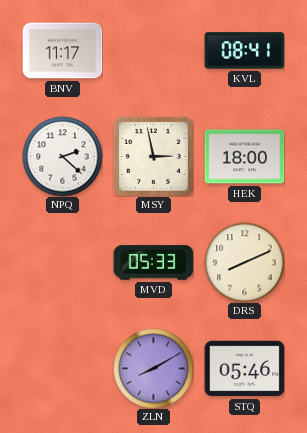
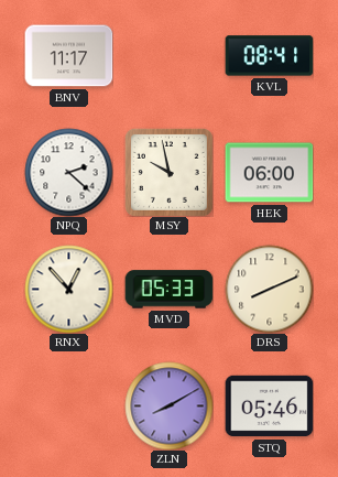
MSY: 2:58 -> 9:58
HEK: 18:00 -> 06:00
RNX: none -> 12:53
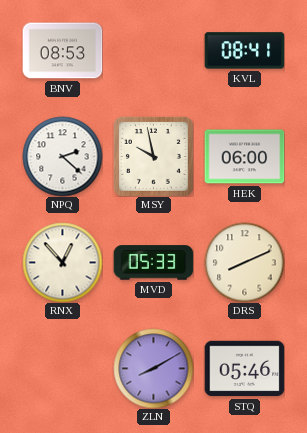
BNV: 11:17 -> 08:53
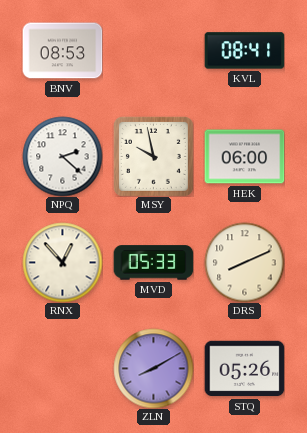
STQ: 05:46 -> 05:26
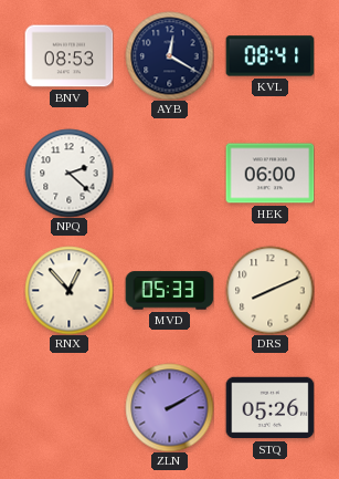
AYB: none -> 12:20
MSY: 9:58 -> none
ZLN: 8:10 -> 2:10
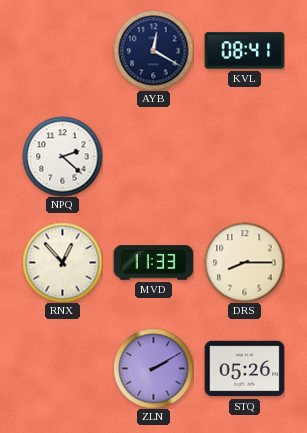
BNV: 08:53 -> none
HEK: 06:00 -> none
MVD: 05:33 -> 11:33
DRS: 8:11 -> 8:15
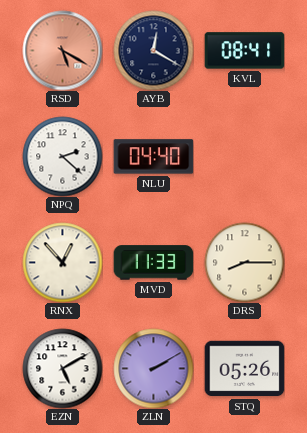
RSD: none -> 5:20
NLU: none -> 04:40
EZN: none -> 5:10
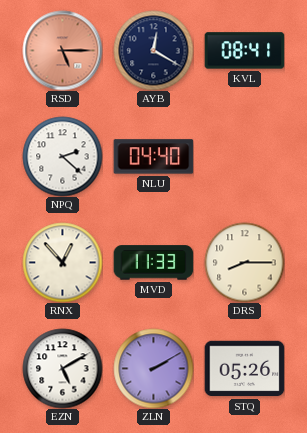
RSD: 5:20 -> 5:15
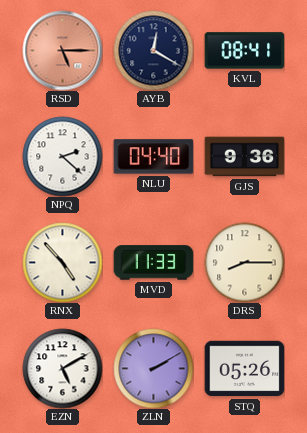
GJS: none -> 9:36
RNX: 12:53 -> 4:53
